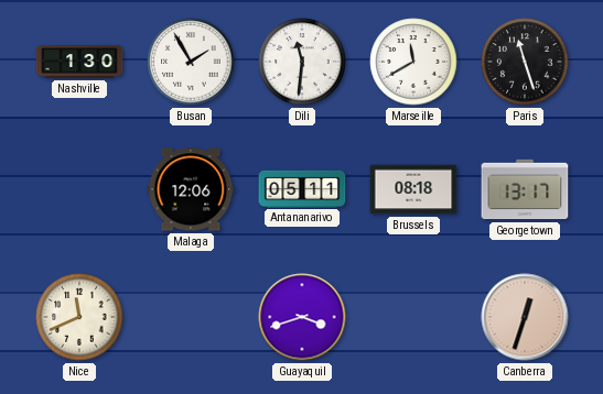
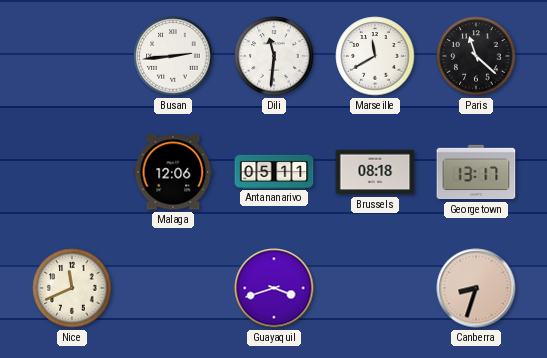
Nashville: 1:30 -> none
Busan: 1:55 -> 2:44
Paris: 11:27 -> 11:22
Canberra: 12:33 -> 8:33
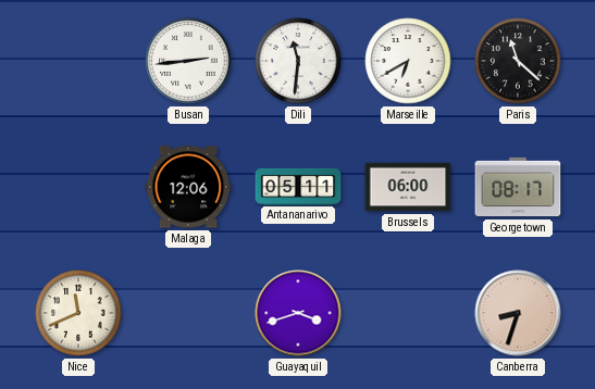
Marseille: 11:40 -> 6:40
Brussels: 08:18 -> 06:00
Georgetown: 13:17 -> 08:17
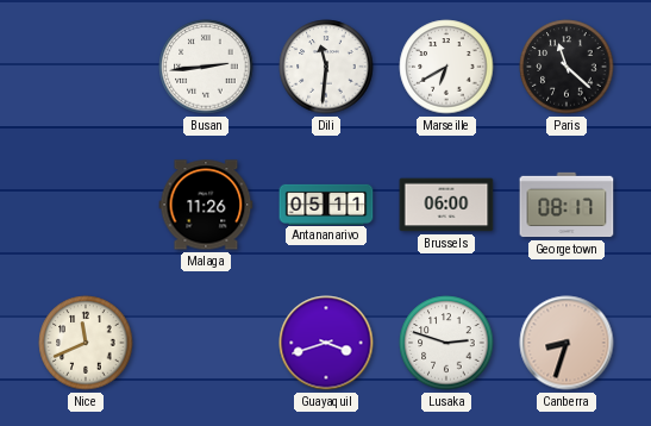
Malaga: 12:06 -> 11:26
Lusaka: none -> 2:48
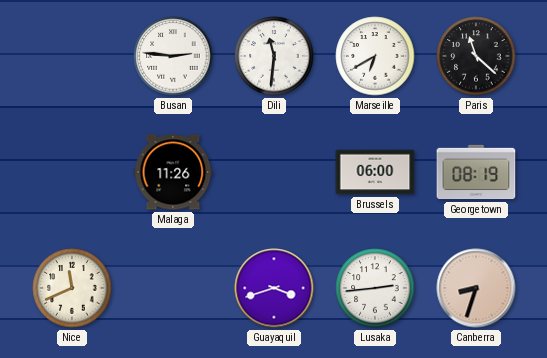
Busan: 2:44 -> 2:46
Antananarivo: 05:11 -> none
Georgetown: 08:17 -> 08:19
Lusaka: 2:48 -> 2:44
